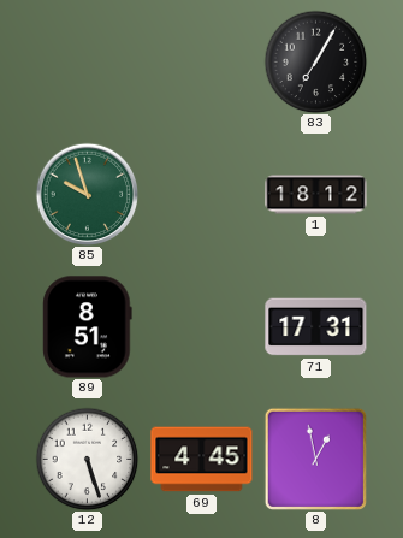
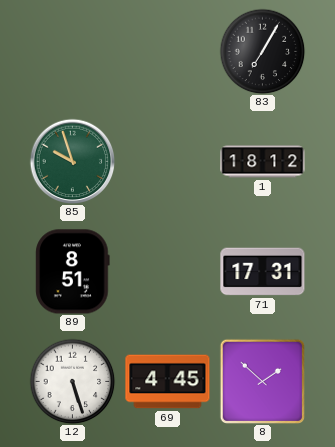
8: 12:58 -> 1:52
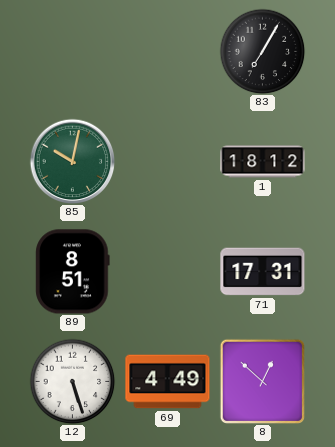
85: 9:57 -> 10:02
69: 4:45 -> 4:49
8: 1:52 -> 12:52
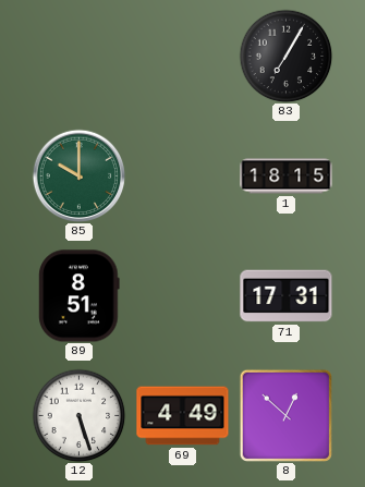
85: 10:02 -> 10:00
1: 18:12 -> 18:15
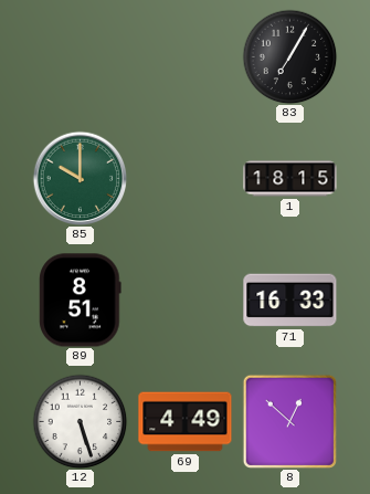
71: 17:31 -> 16:33
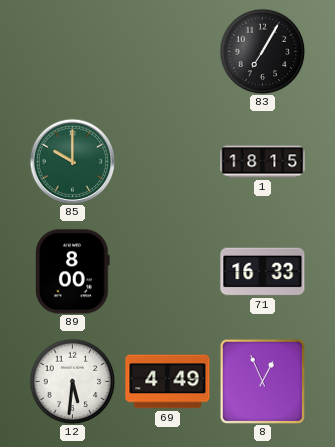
89: 8:51 -> 8:00
12: 5:27 -> 5:31
8: 12:52 -> 12:56
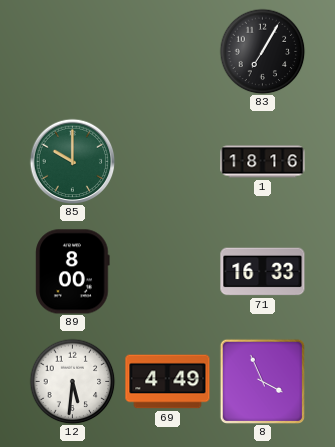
1: 18:15 -> 18:16
8: 12:56 -> 3:56
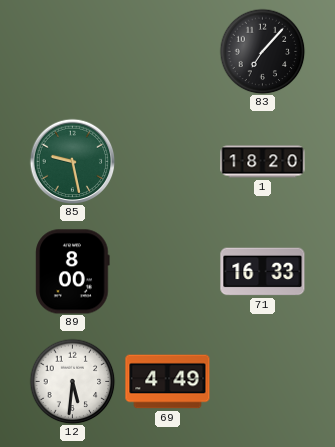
83: 7:05 -> 7:07
85: 10:00 -> 9:28
1: 18:16 -> 18:20
8: 3:56 -> none
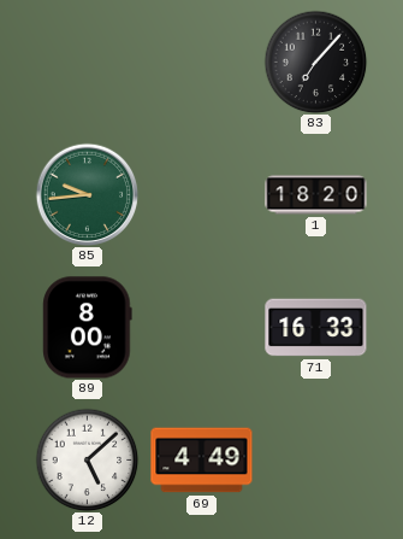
85: 9:28 -> 9:44
12: 5:31 -> 5:08
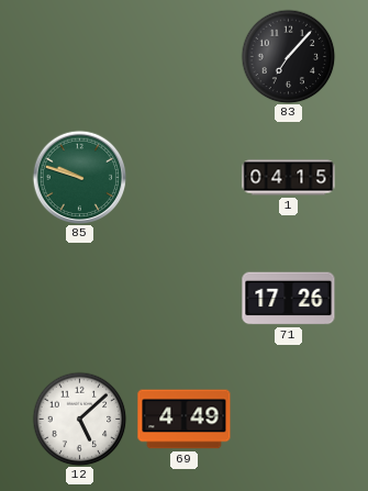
85: 9:44 -> 9:48
1: 18:20 -> 04:15
89: 8:00 -> none
71: 16:33 -> 17:26
